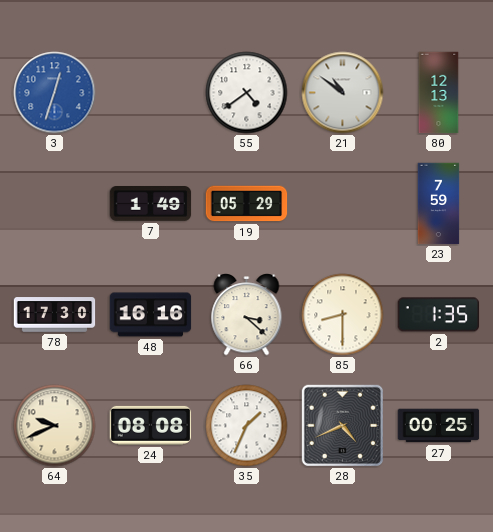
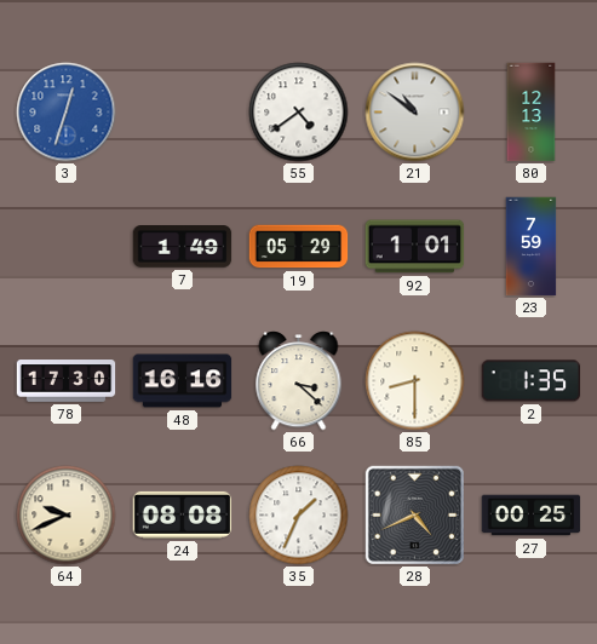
92: none -> 1:01
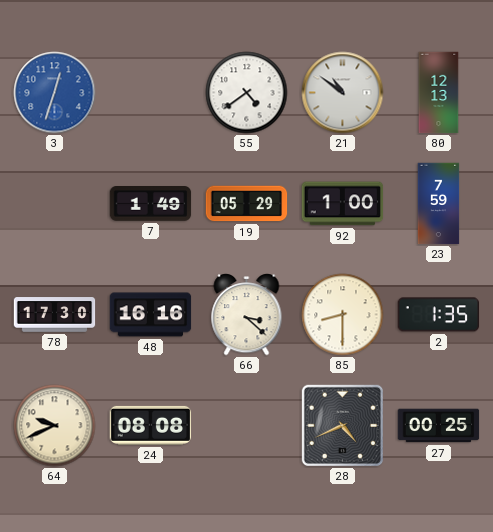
92: 1:01 -> 1:00
35: 1:34 -> none
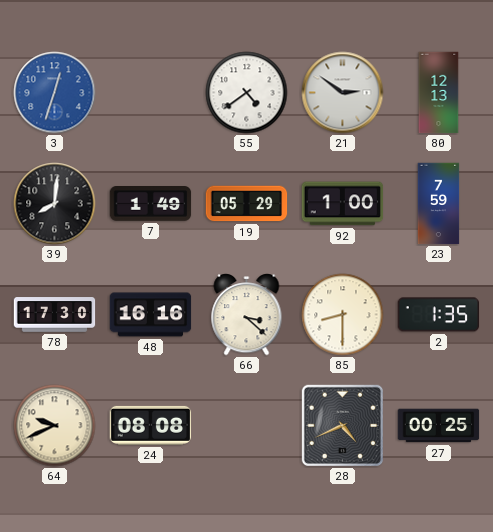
21: 10:51 -> 2:51
39: none -> 8:01
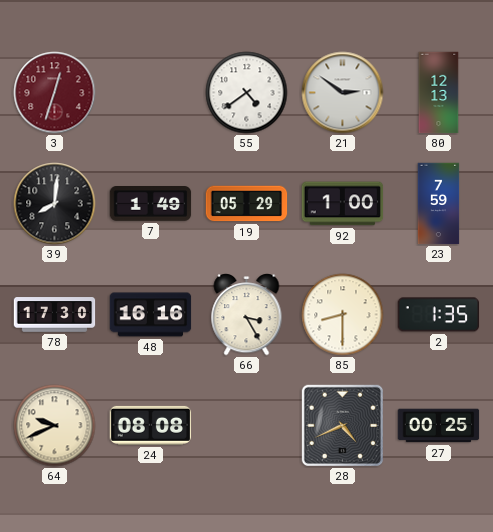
3 dial: blue -> burgundy
66: 3:22 -> 3:25
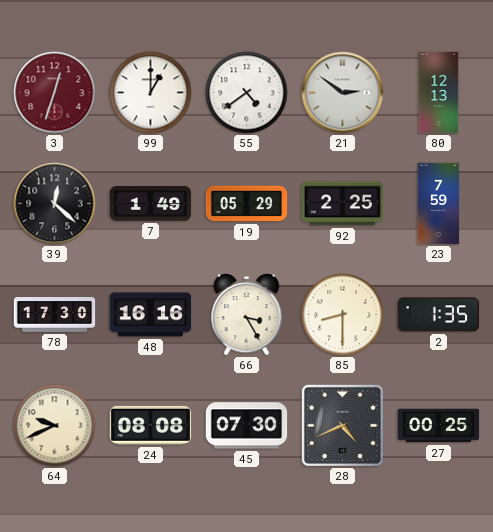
99: none -> 1:00
39: 8:01 -> 12:22
92: 1:00 -> 2:25
45: none -> 07:30
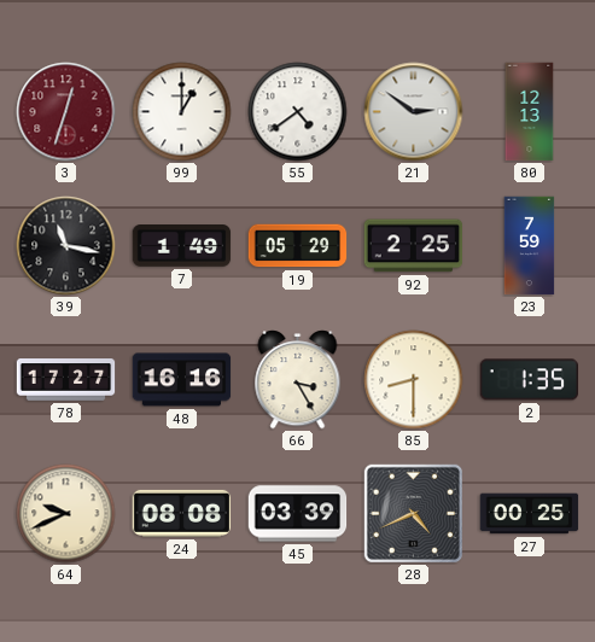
39: 12:22 -> 11:17
78: 17:30 -> 17:27
45: 07:30 -> 03:39
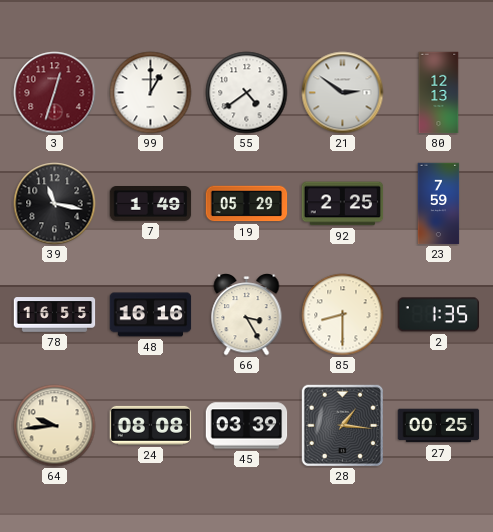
78: 17:27 -> 16:55
64: 9:41 -> 9:44
28: 4:41 -> 1:16
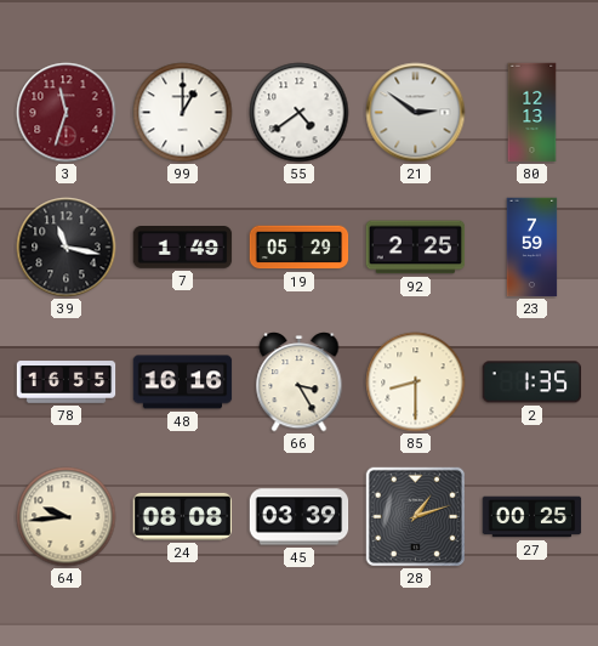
3: 12:33 -> 11:33
28: 1:16 -> 1:12
